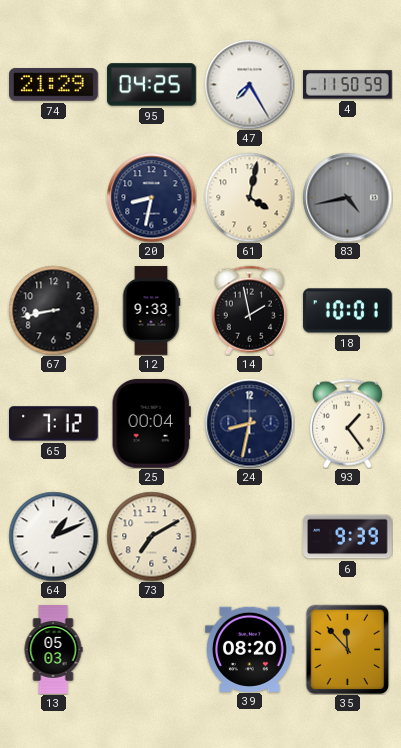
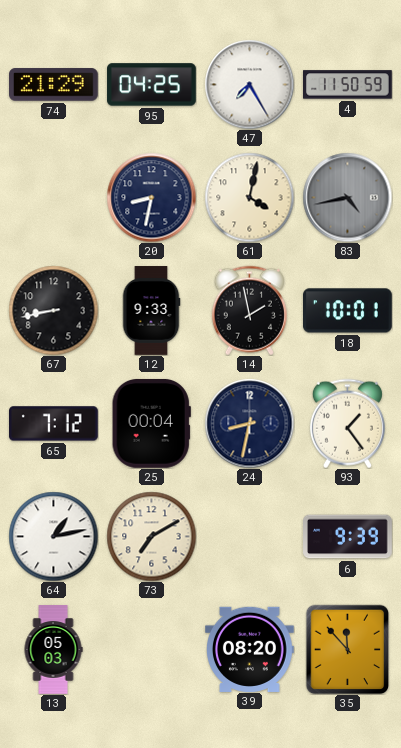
64: 1:11 -> 1:13
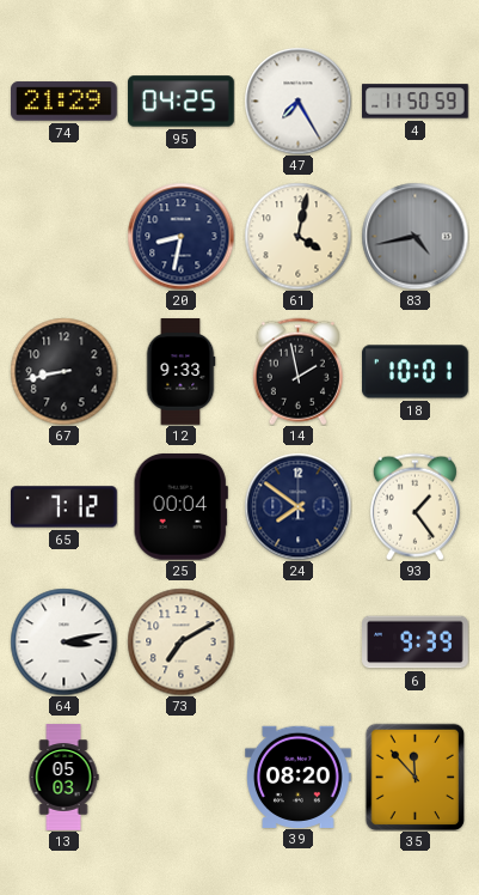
24: 8:32 -> 7:51
64: 1:13 -> 3:13
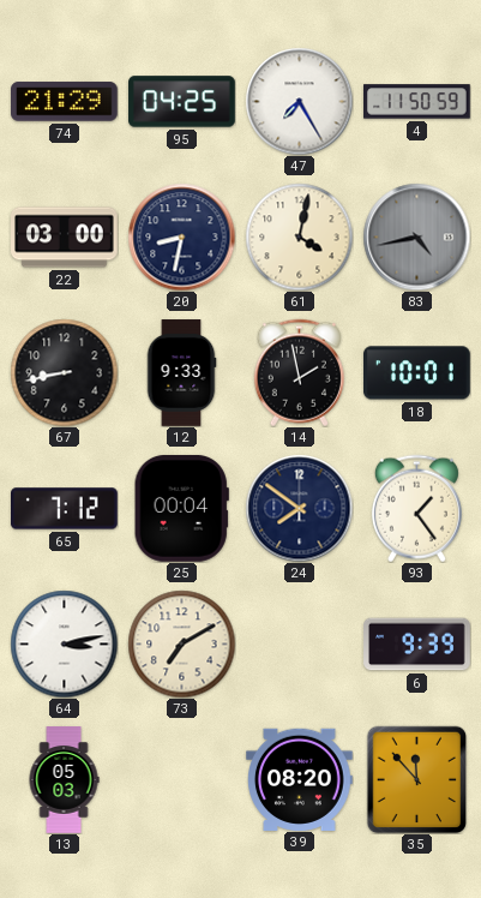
22: none -> 03:00
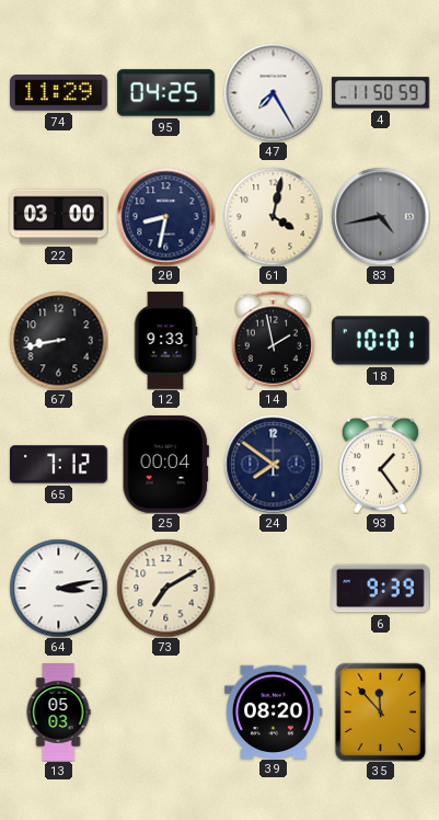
74: 21:29 -> 11:29
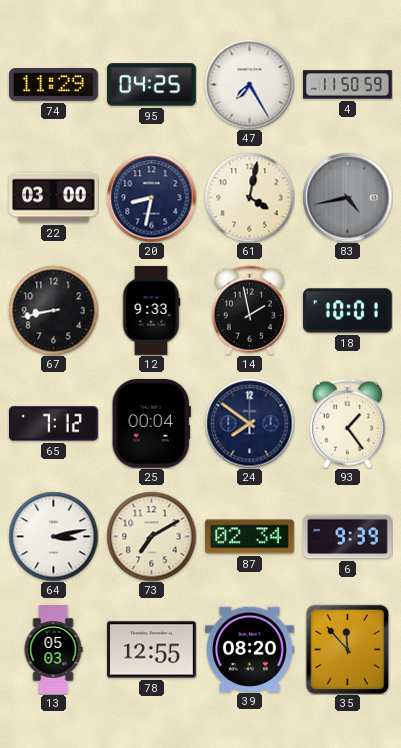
87: none -> 02:34
78: none -> 12:55
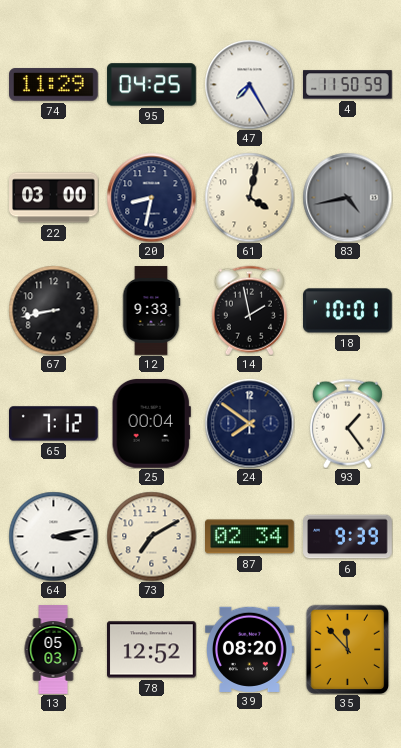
78: 12:55 -> 12:52
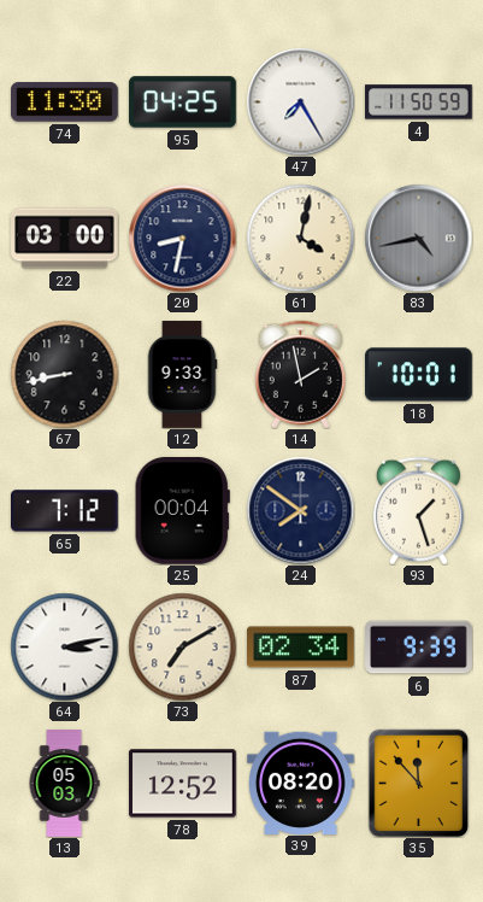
74: 11:29 -> 11:30
93: 1:24 -> 1:27
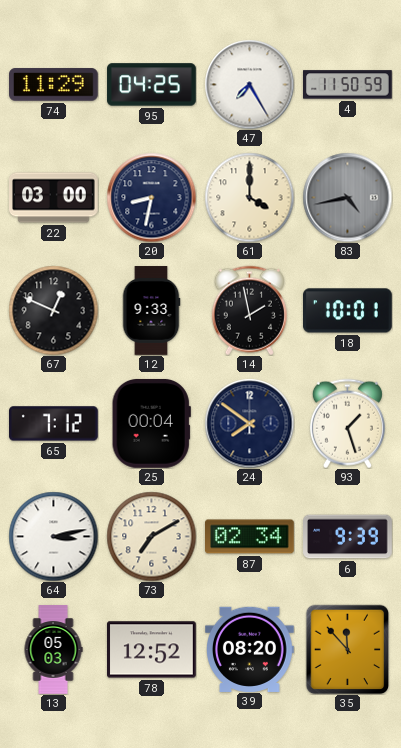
74: 11:30 -> 11:29
61: 4:02 -> 4:00
67: 8:43 -> 12:49
